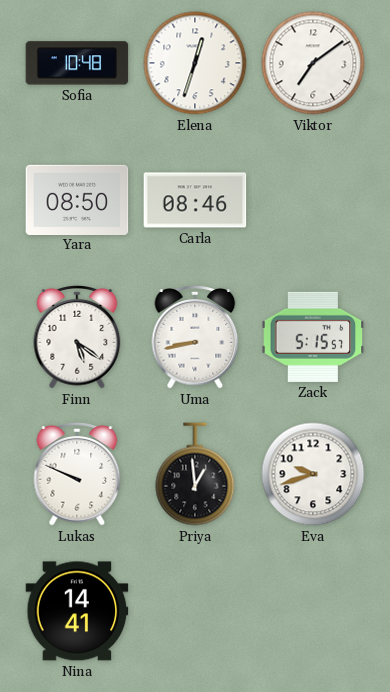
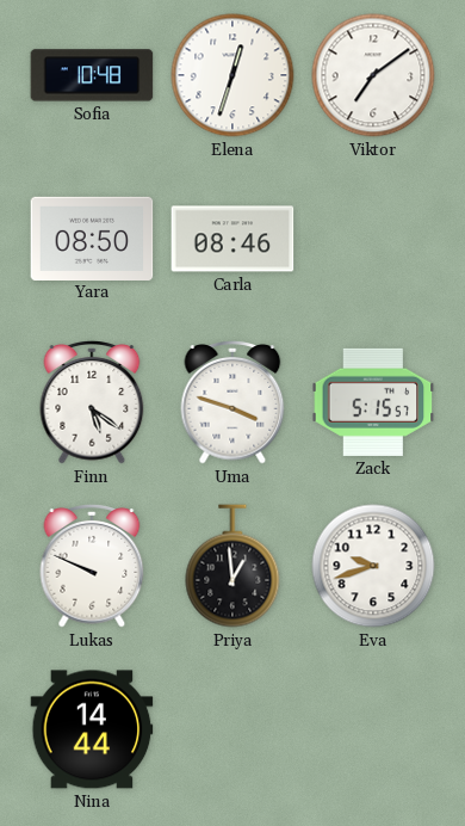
Uma: 8:43 -> 3:48
Nina: 14:41 -> 14:44
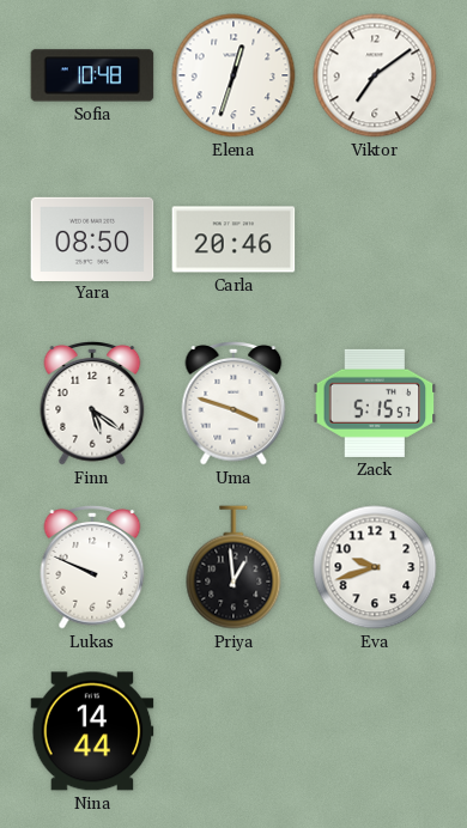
Carla: 08:46 -> 20:46
